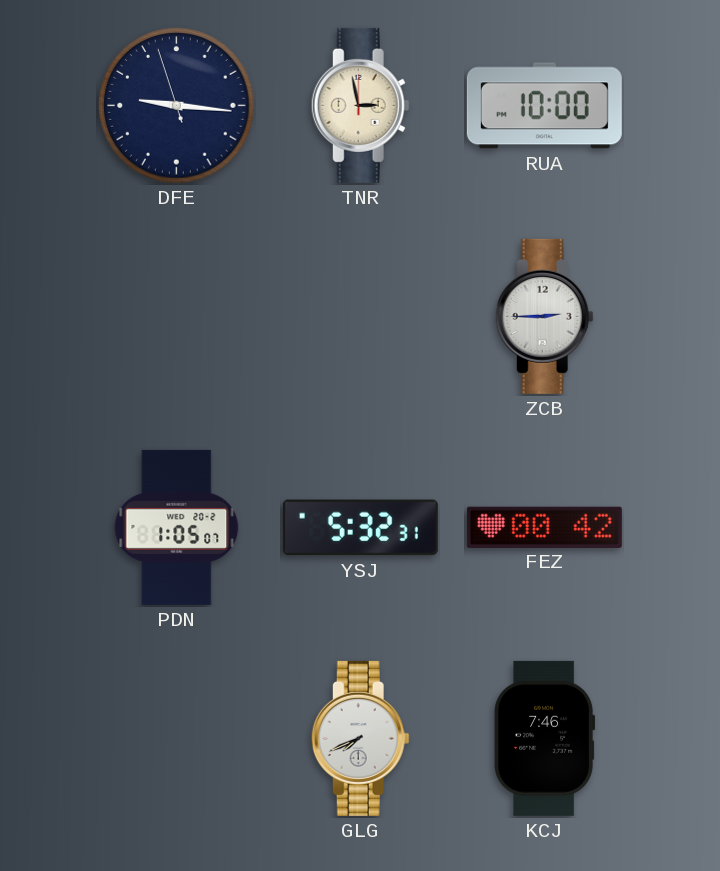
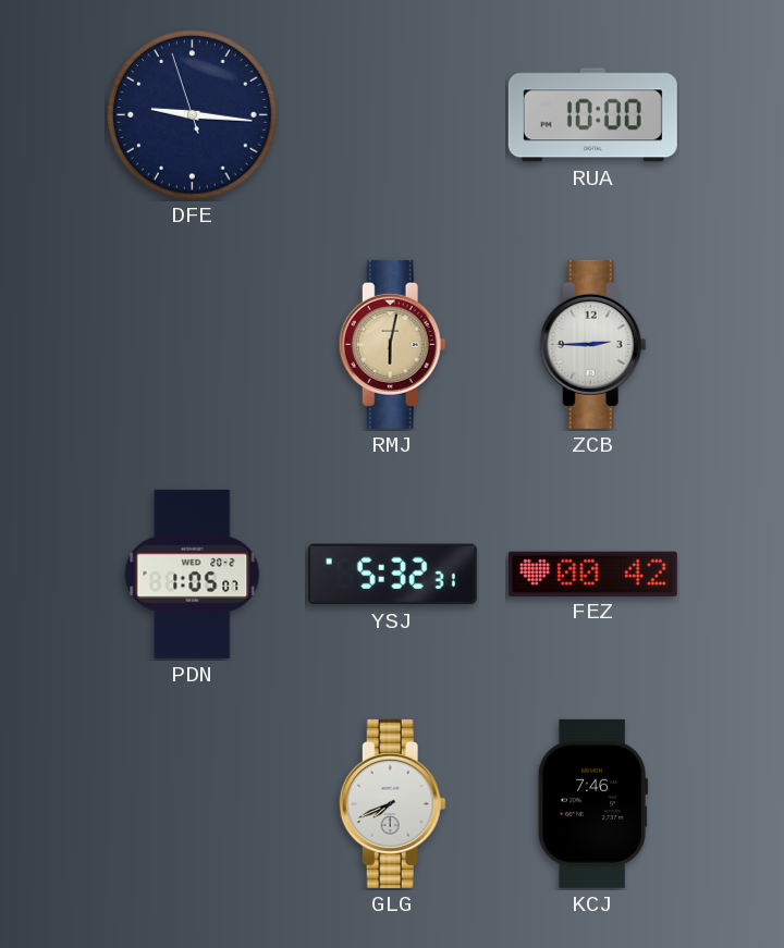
TNR: 2:58 -> none
RMJ: none -> 6:02
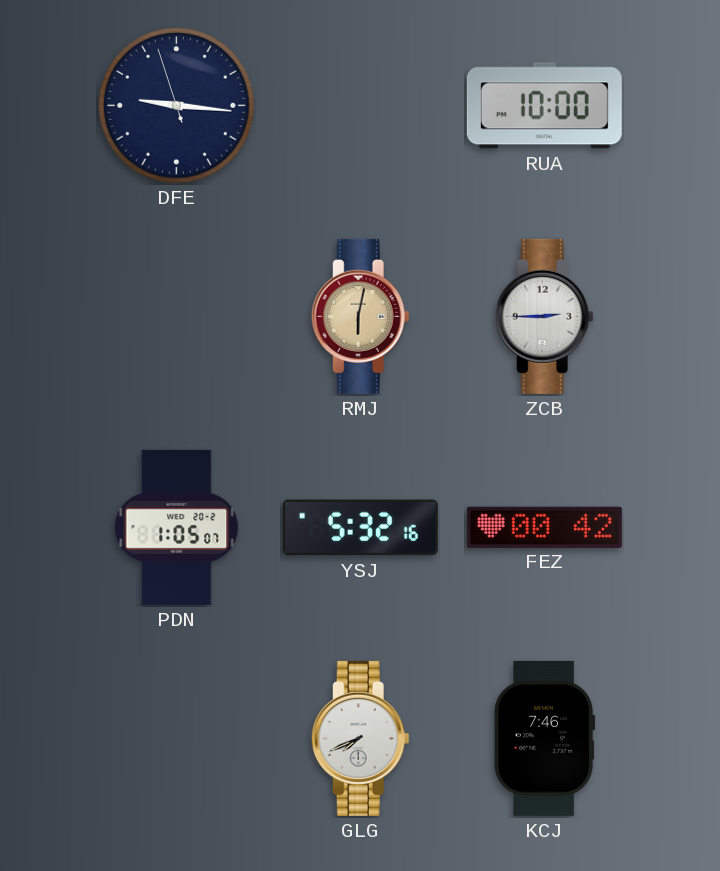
YSJ: 5:32:31 -> 5:32:16
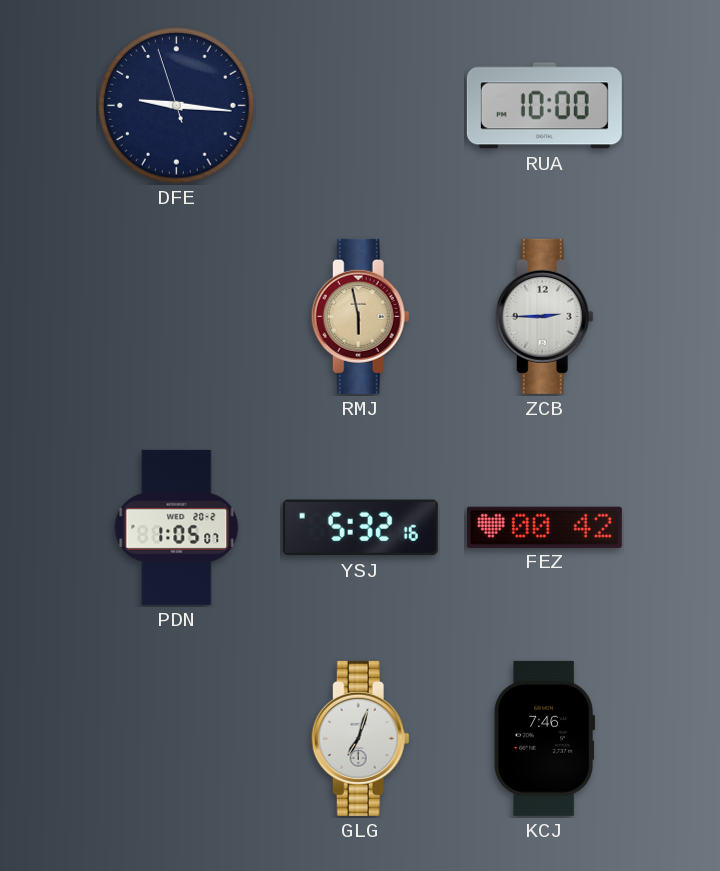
RMJ: 6:02 -> 5:58
GLG: 7:41 -> 7:03
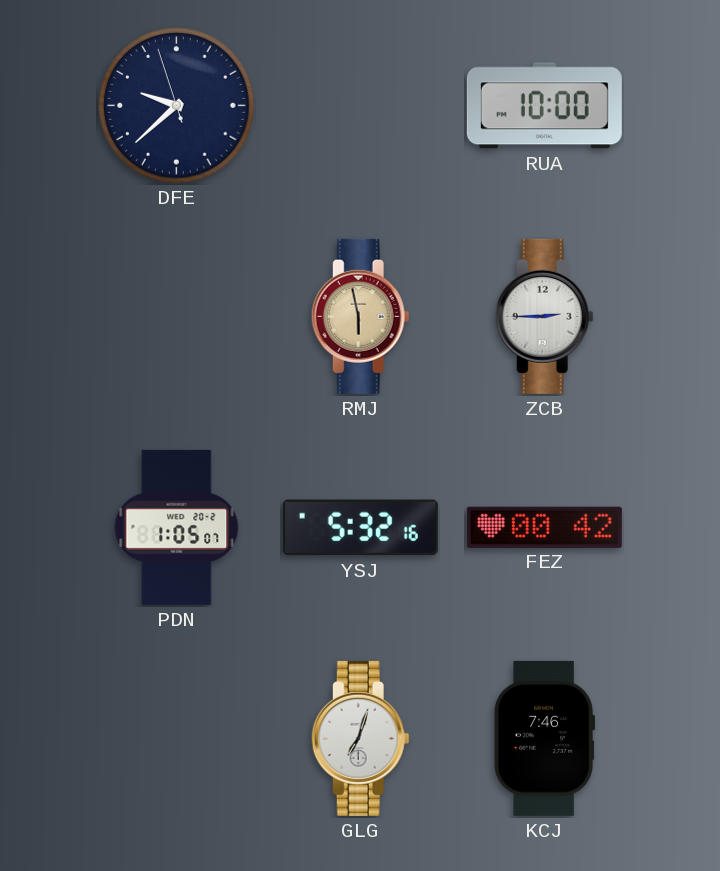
DFE: 9:15 -> 9:37
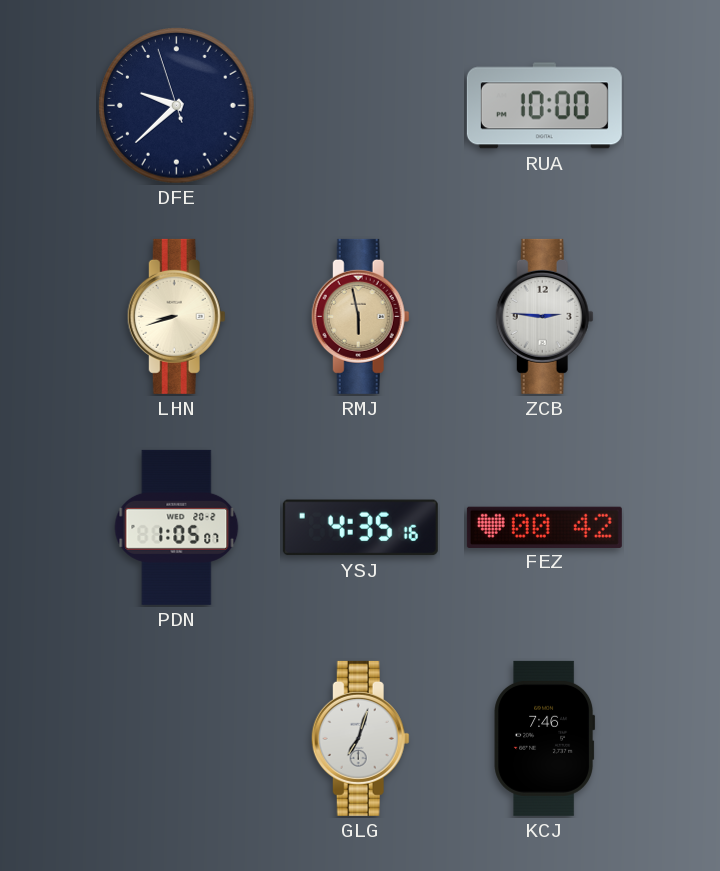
LHN: none -> 8:42
ZCB: 2:45 -> 2:46
YSJ: 5:32 -> 4:35
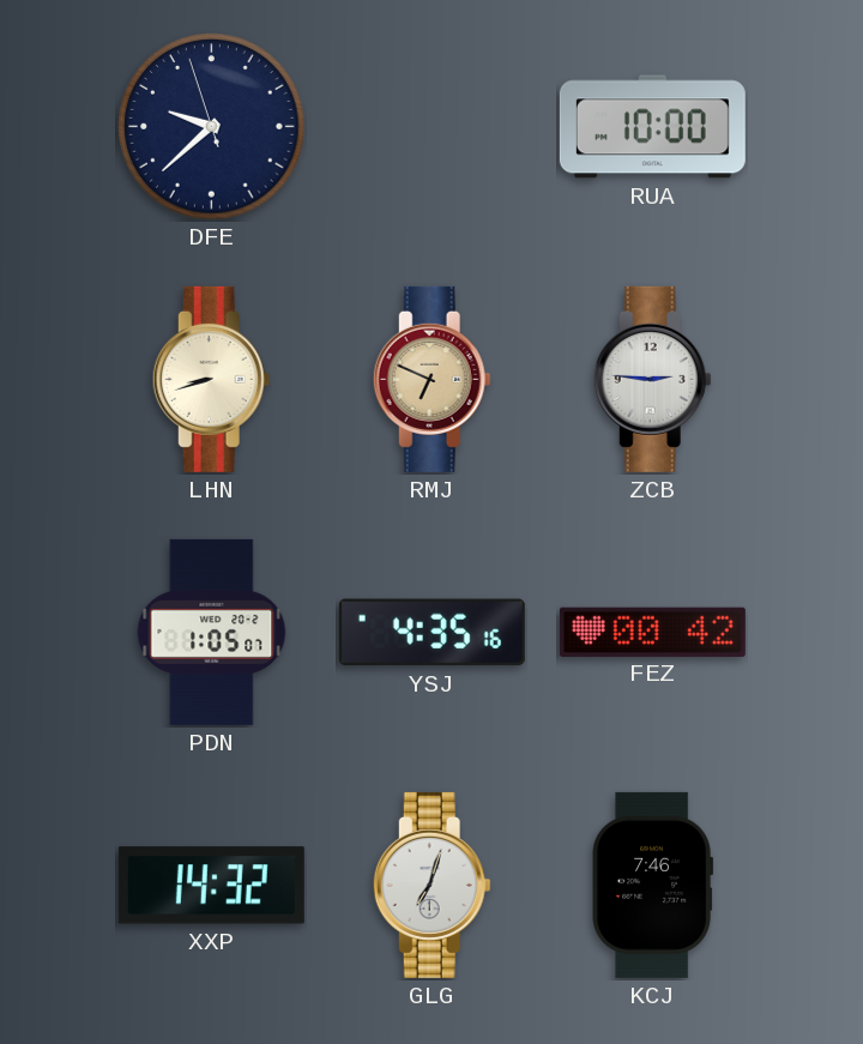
RMJ: 5:58 -> 6:49
XXP: none -> 14:32
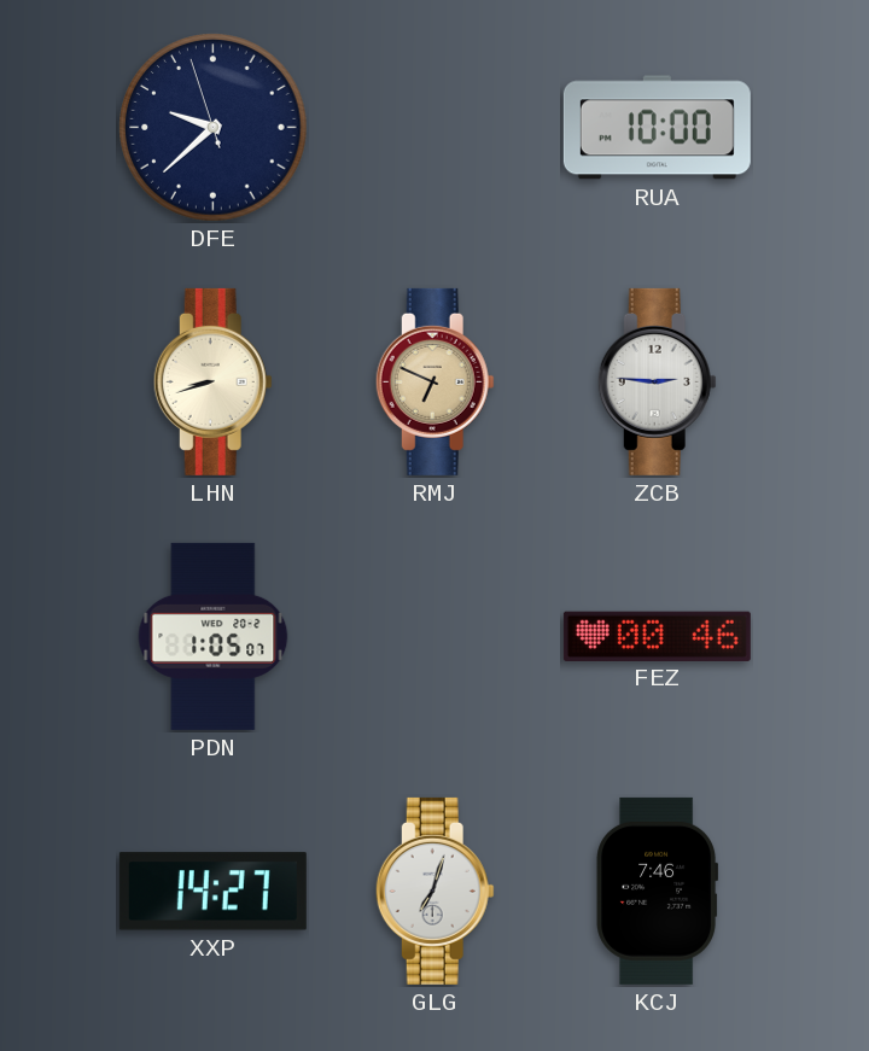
YSJ: 4:35 -> none
FEZ: 00:42 -> 00:46
XXP: 14:32 -> 14:27
